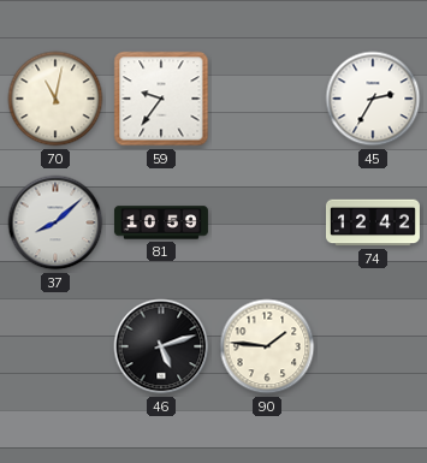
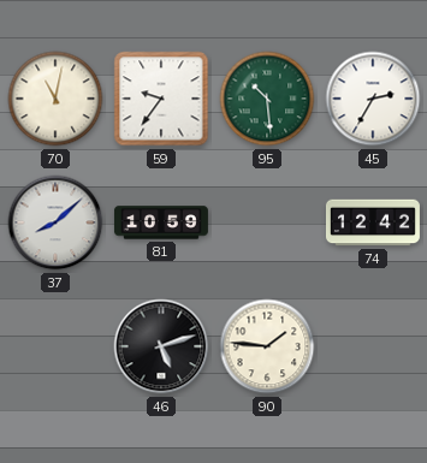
95: none -> 10:29
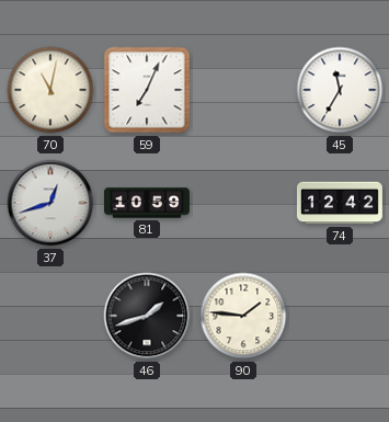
59: 9:36 -> 7:04
95: 10:29 -> none
45: 2:35 -> 11:35
37: 8:08 -> 12:42
46: 5:12 -> 1:42
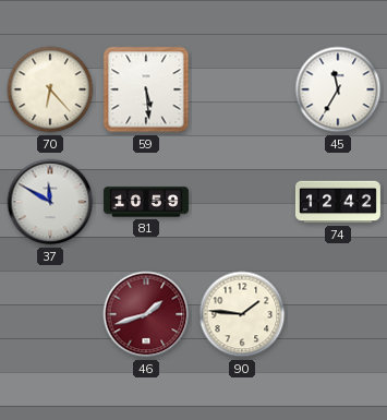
70: 11:02 -> 6:23
59: 7:04 -> 5:29
37: 12:42 -> 11:50
46 dial: black -> burgundy
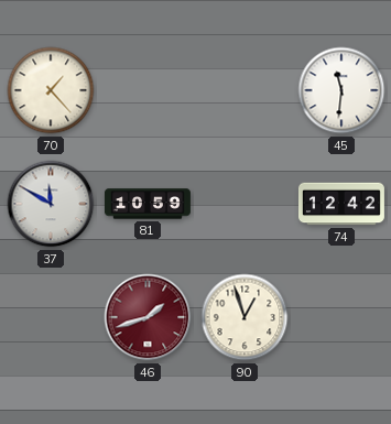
70: 6:23 -> 1:23
59: 5:29 -> none
45: 11:35 -> 11:31
90: 1:46 -> 12:57
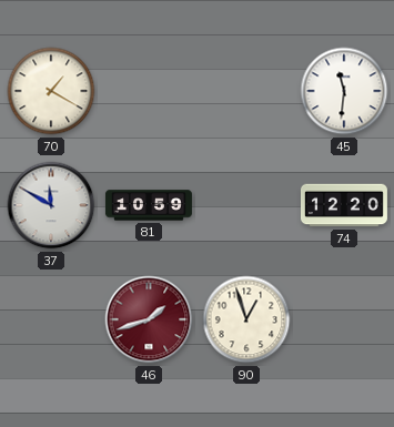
70: 1:23 -> 1:20
74: 12:42 -> 12:20
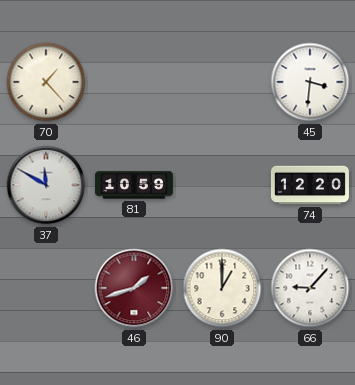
70: 1:20 -> 1:23
45: 11:31 -> 3:31
90: 12:57 -> 1:00
66: none -> 9:07
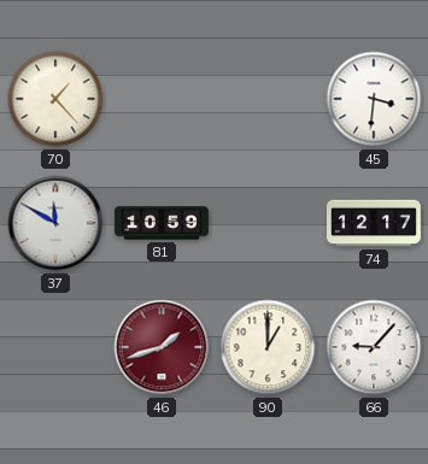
74: 12:20 -> 12:17
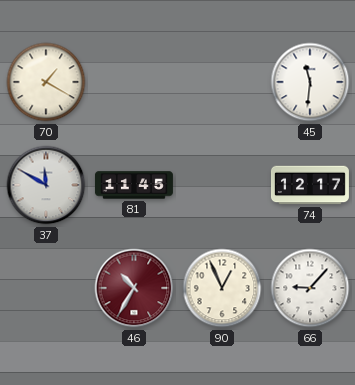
70: 1:23 -> 1:20
45: 3:31 -> 11:31
81: 10:59 -> 11:45
46: 1:42 -> 10:35
90: 1:00 -> 12:56
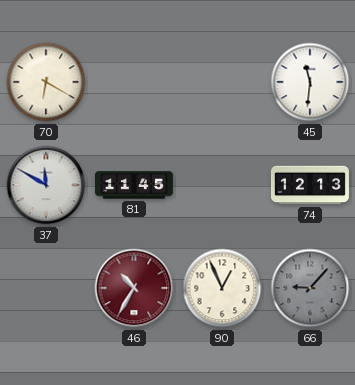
70: 1:20 -> 6:20
74: 12:17 -> 12:13
66 dial: white -> grey
